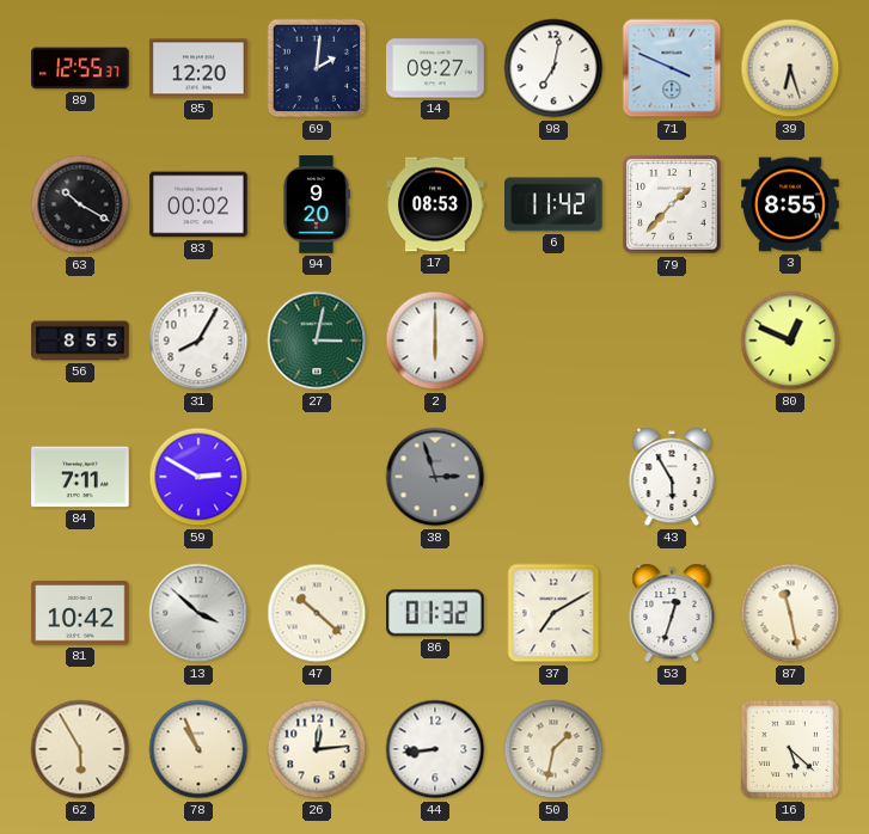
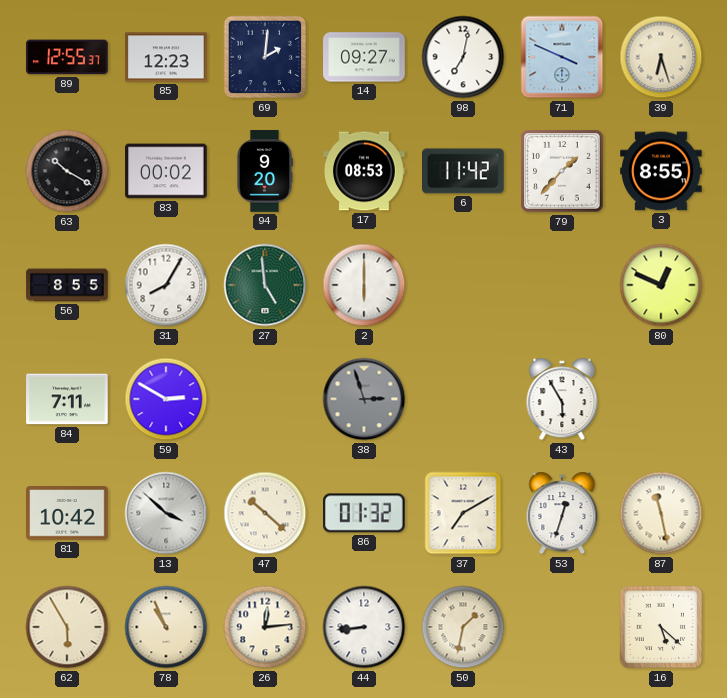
85: 12:20 -> 12:23
27: 3:02 -> 4:59
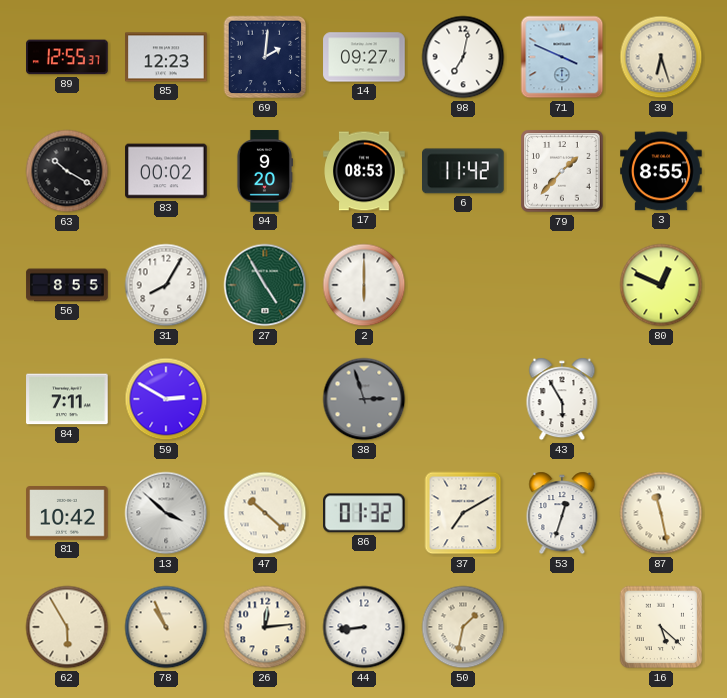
27: 4:59 -> 4:55
